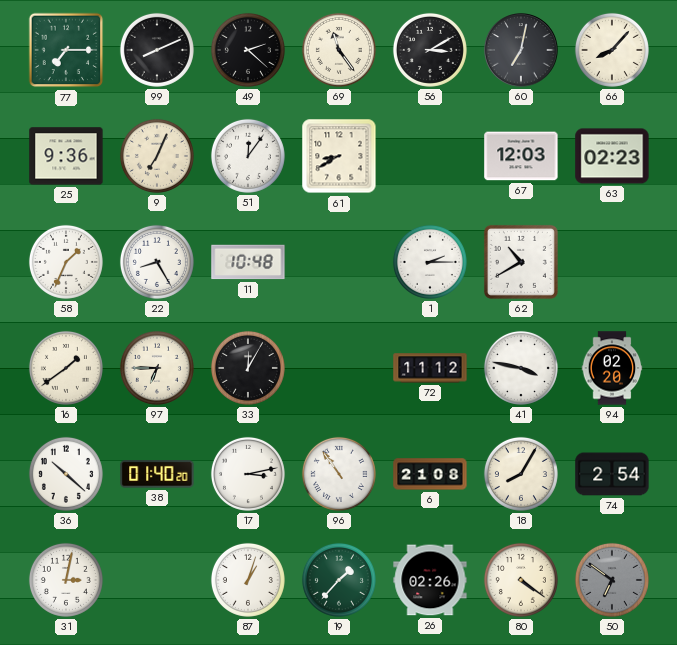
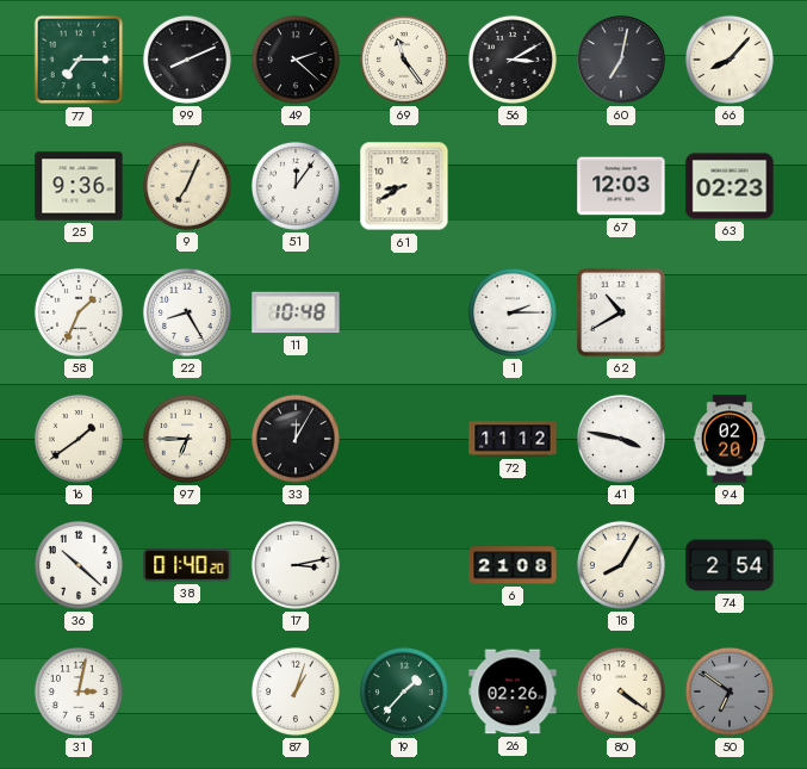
96: 10:54 -> none
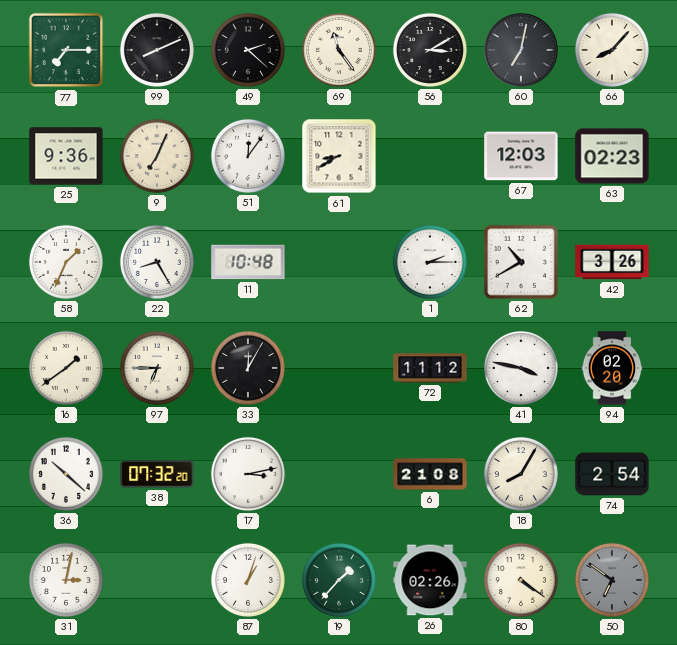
42: none -> 3:26
38: 01:40 -> 07:32
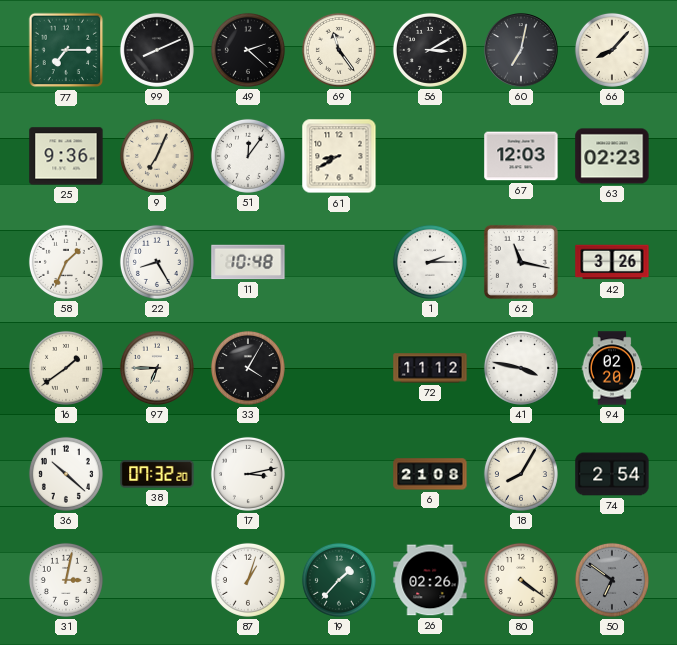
62: 10:40 -> 11:17
33: 12:05 -> 4:05
